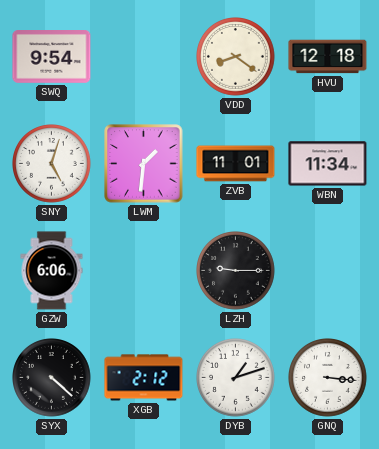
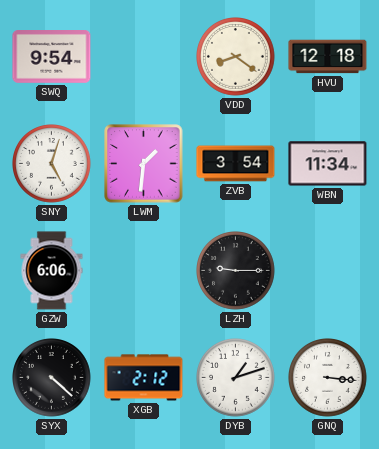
ZVB: 11:01 -> 3:54
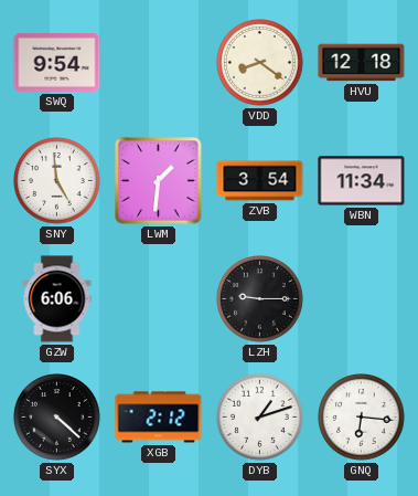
SNY: 5:03 -> 4:59
GNQ: 3:16 -> 6:16
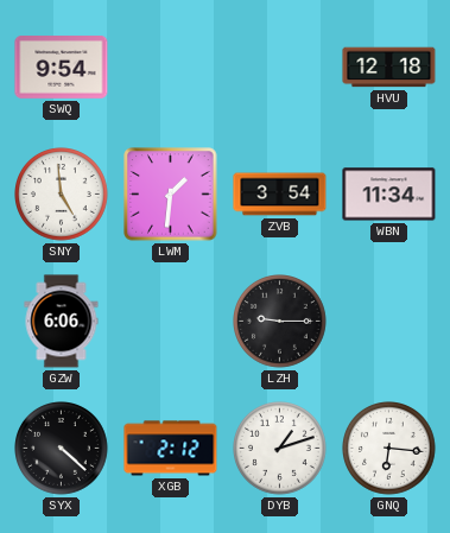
VDD: 8:21 -> none
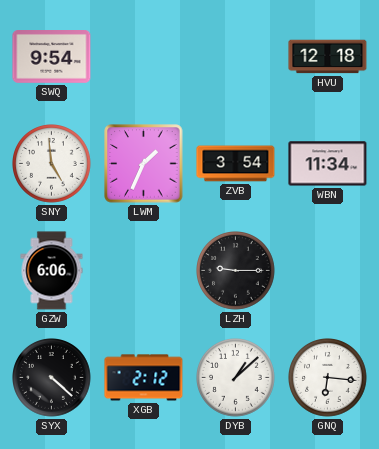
LWM: 1:31 -> 1:34
DYB: 1:12 -> 1:08
